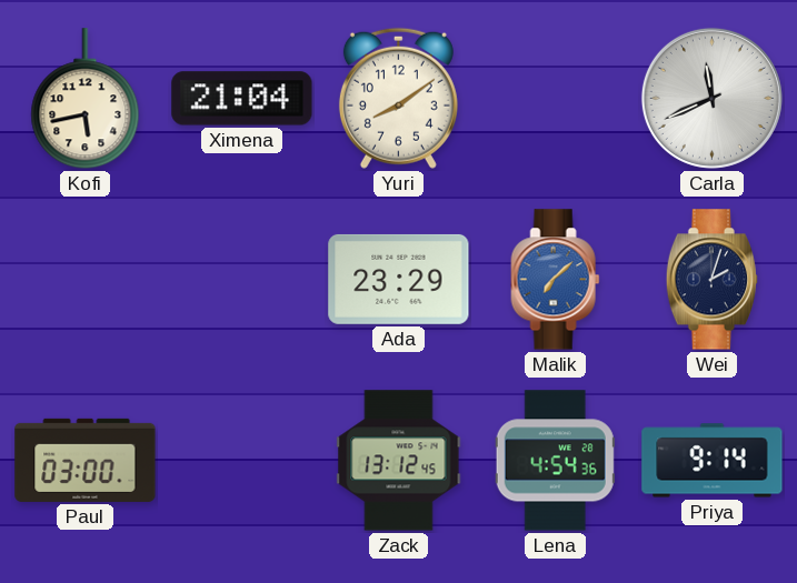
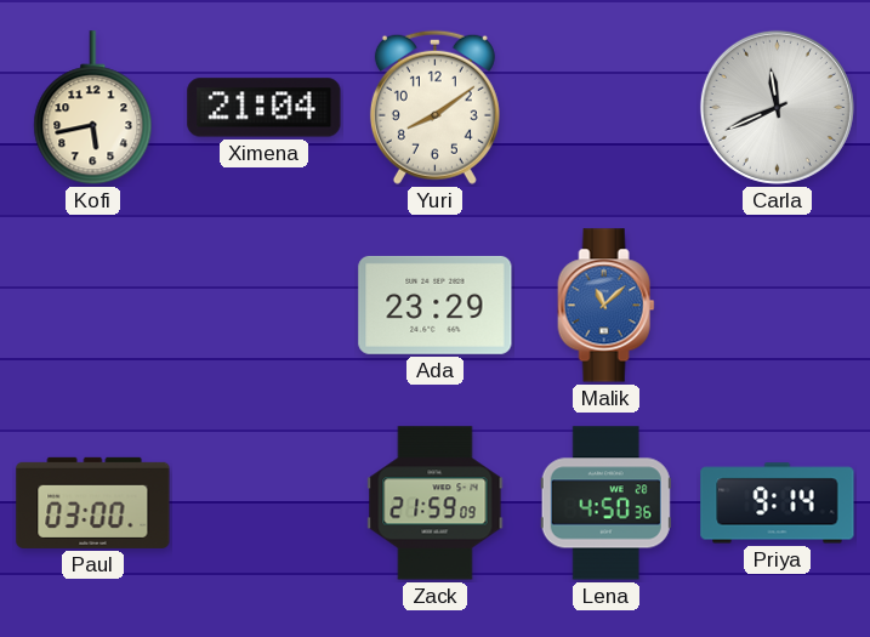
Malik: 7:08 -> 11:08
Wei: 2:03 -> none
Zack: 13:12 -> 21:59
Lena: 4:54 -> 4:50
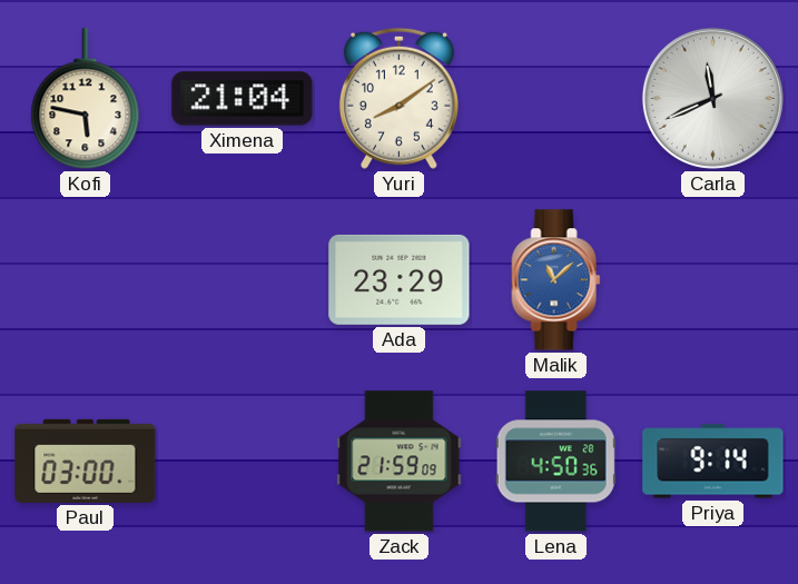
Kofi: 5:43 -> 5:47
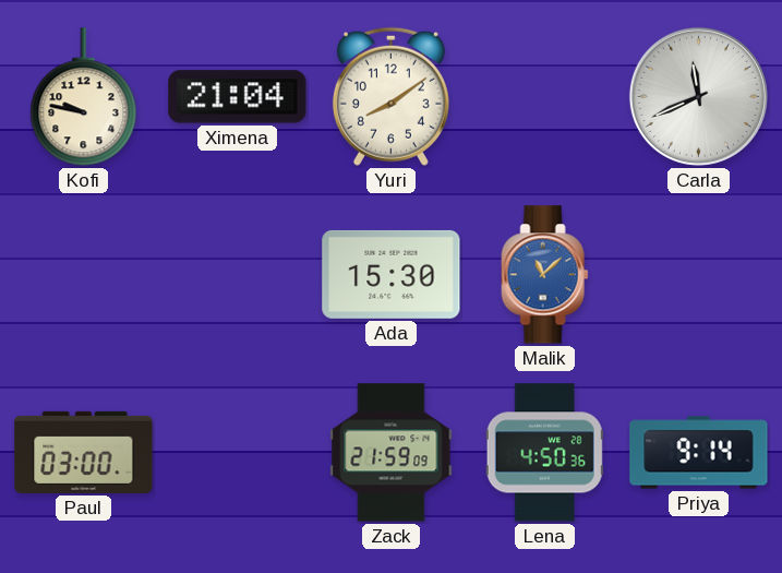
Kofi: 5:47 -> 9:47
Ada: 23:29 -> 15:30
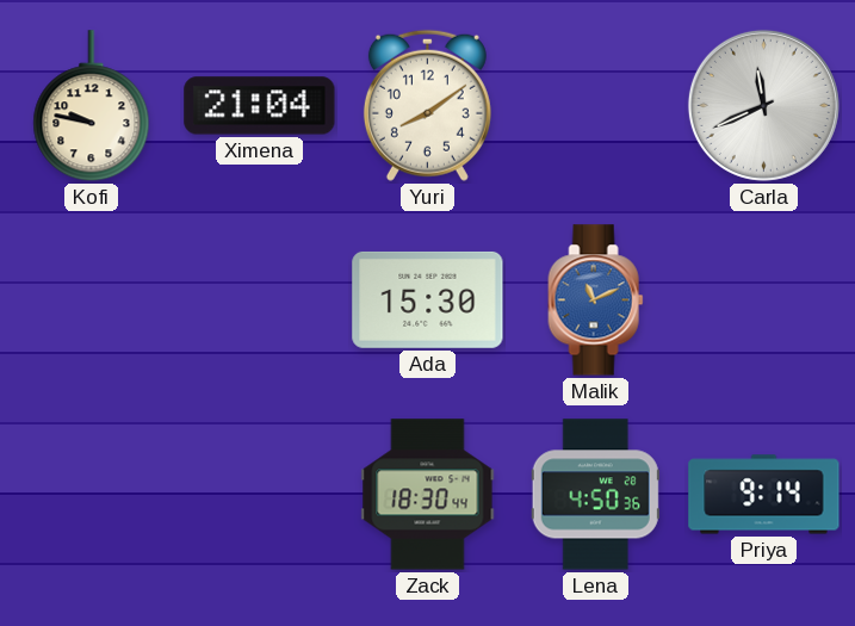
Malik: 11:08 -> 11:11
Paul: 03:00 -> none
Zack: 21:59 -> 18:30
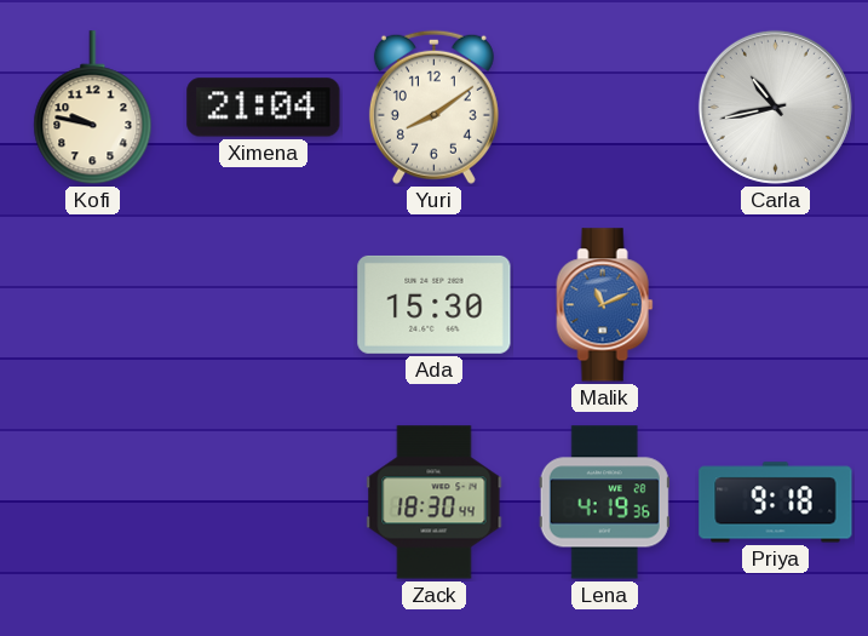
Carla: 11:41 -> 10:43
Lena: 4:50 -> 4:19
Priya: 9:14 -> 9:18
